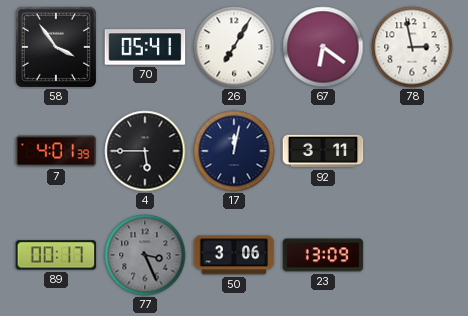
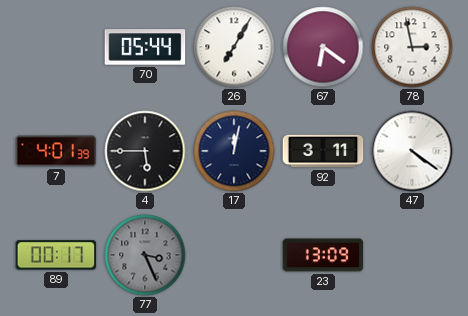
58: 3:54 -> none
70: 05:41 -> 05:44
47: none -> 4:21
50: 3:06 -> none
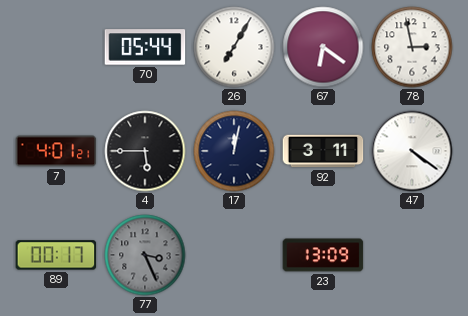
7: 4:01:39 -> 4:01:21
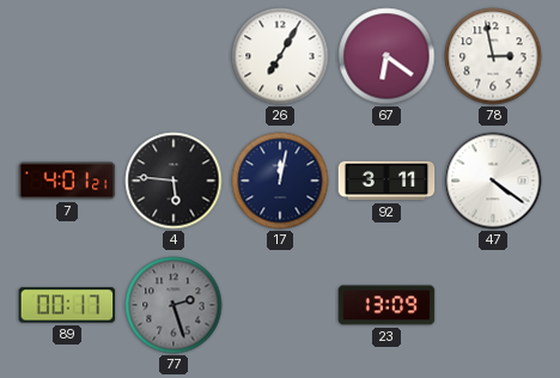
70: 05:44 -> none
4: 5:45 -> 5:46
77: 3:26 -> 2:27
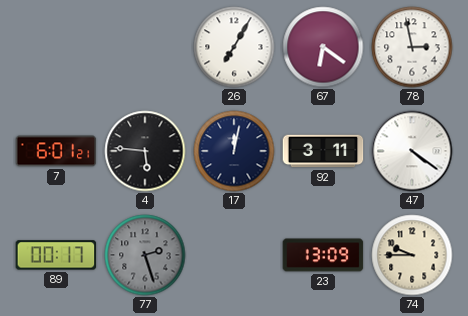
7: 4:01 -> 6:01
74: none -> 9:45
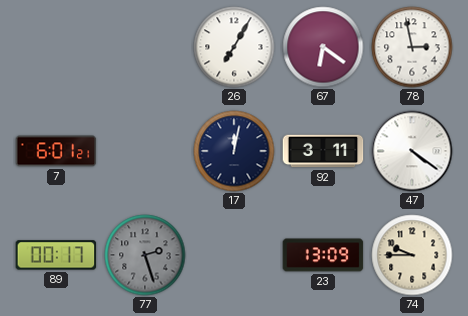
4: 5:46 -> none
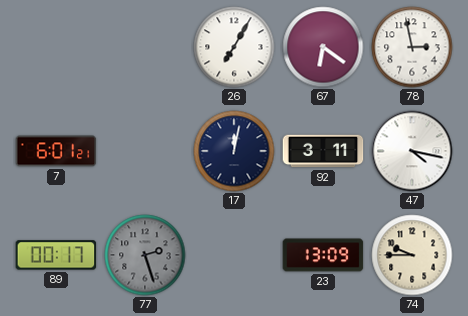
47: 4:21 -> 4:17
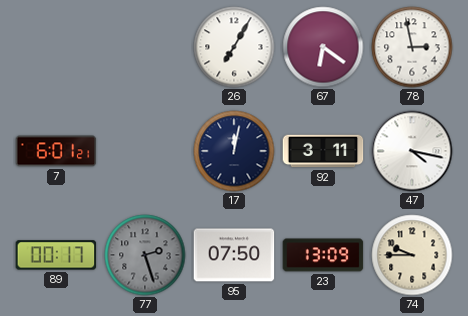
95: none -> 07:50
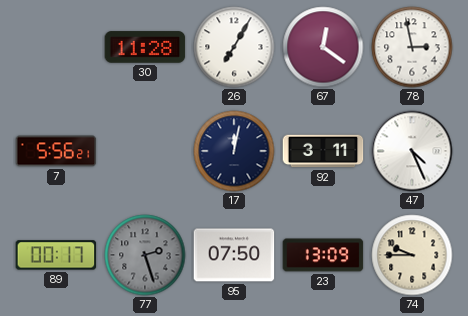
30: none -> 11:28
67: 6:21 -> 12:21
7: 6:01 -> 5:56
47: 4:17 -> 4:26
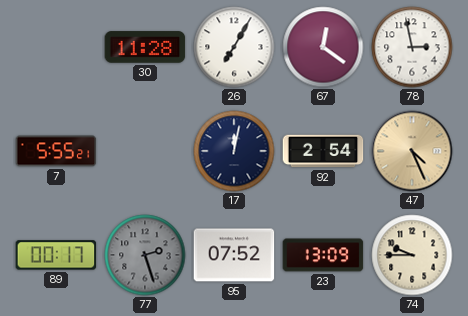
7: 5:56 -> 5:55
92: 3:11 -> 2:54
47 dial: white -> champagne
95: 07:50 -> 07:52
